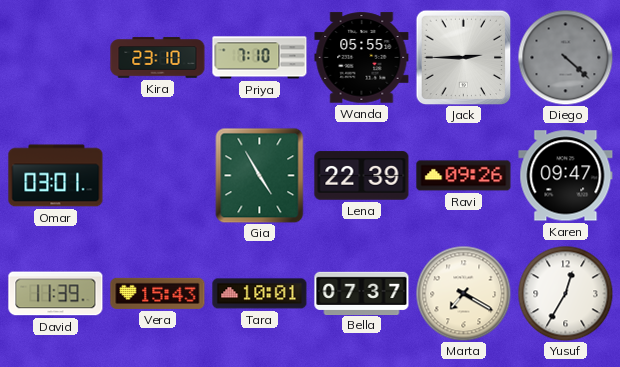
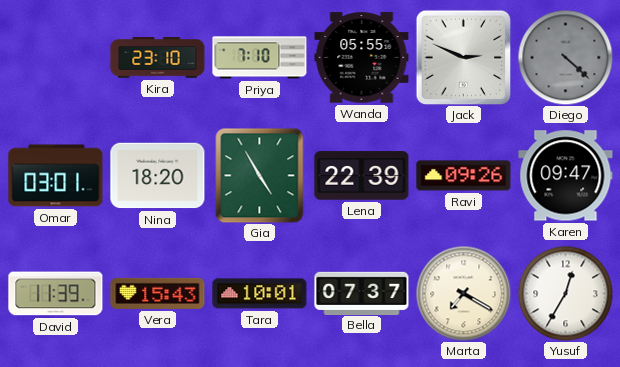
Jack: 2:45 -> 2:49
Nina: none -> 18:20
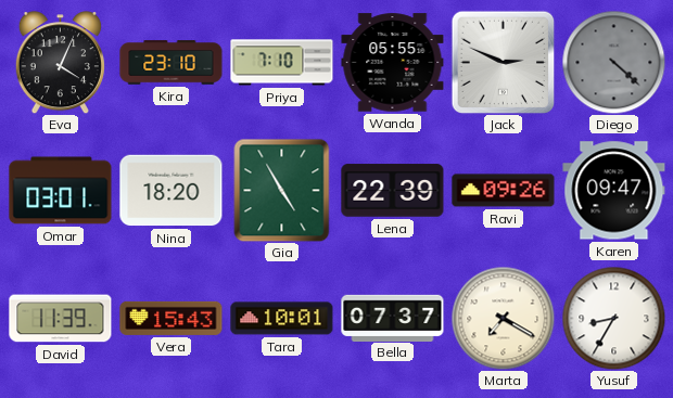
Eva: none -> 4:04
Yusuf: 12:35 -> 8:35
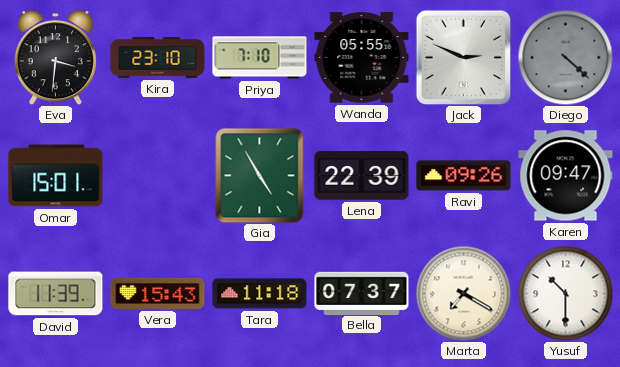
Eva: 4:04 -> 3:31
Omar: 03:01 -> 15:01
Nina: 18:20 -> none
Tara: 10:01 -> 11:18
Yusuf: 8:35 -> 10:30
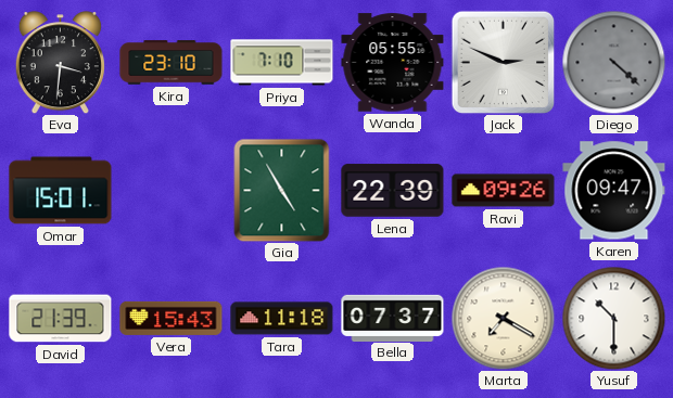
David: 11:39 -> 21:39
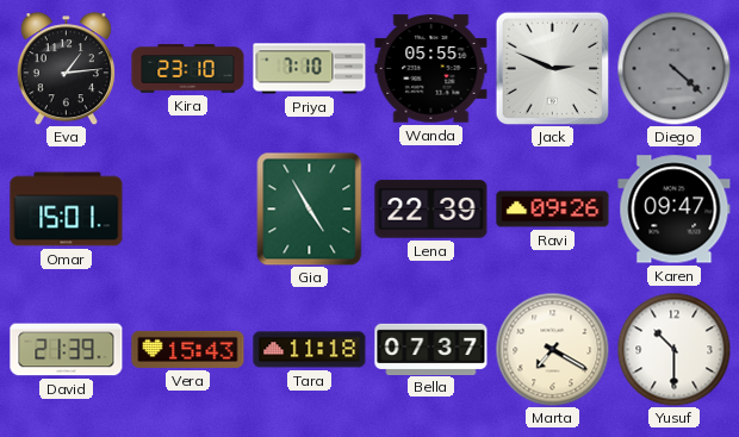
Eva: 3:31 -> 1:14
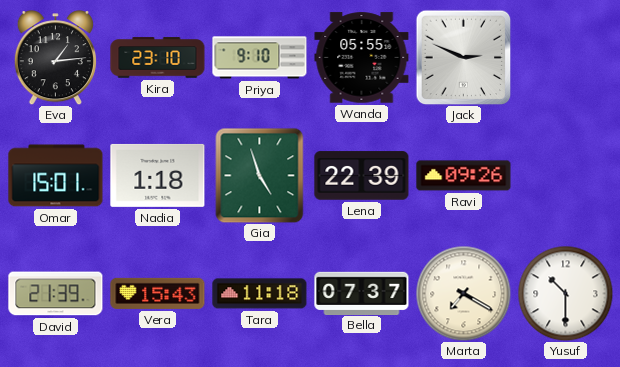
Priya: 7:10 -> 9:10
Diego: 4:22 -> none
Nadia: none -> 1:18
Gia: 4:55 -> 4:57
Karen: 09:47 -> none
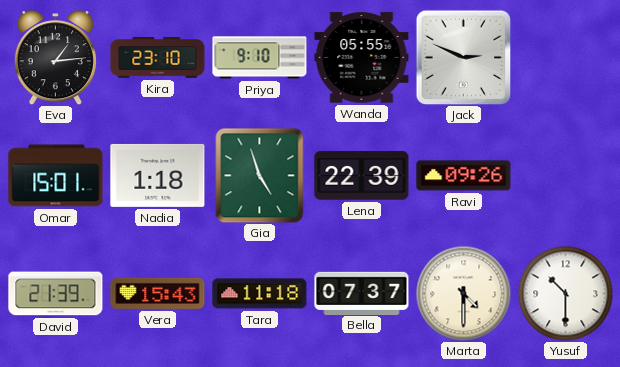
Marta: 7:20 -> 4:30
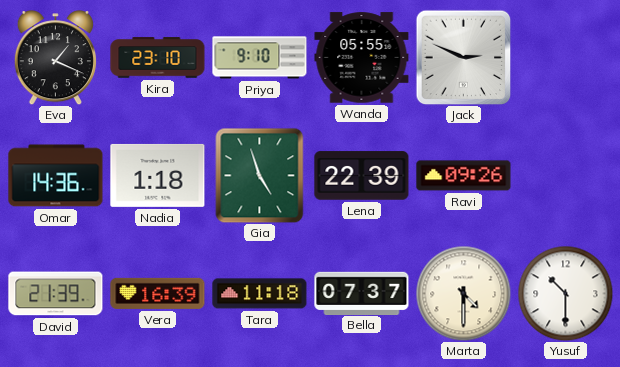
Eva: 1:14 -> 1:19
Omar: 15:01 -> 14:36
Vera: 15:43 -> 16:39
